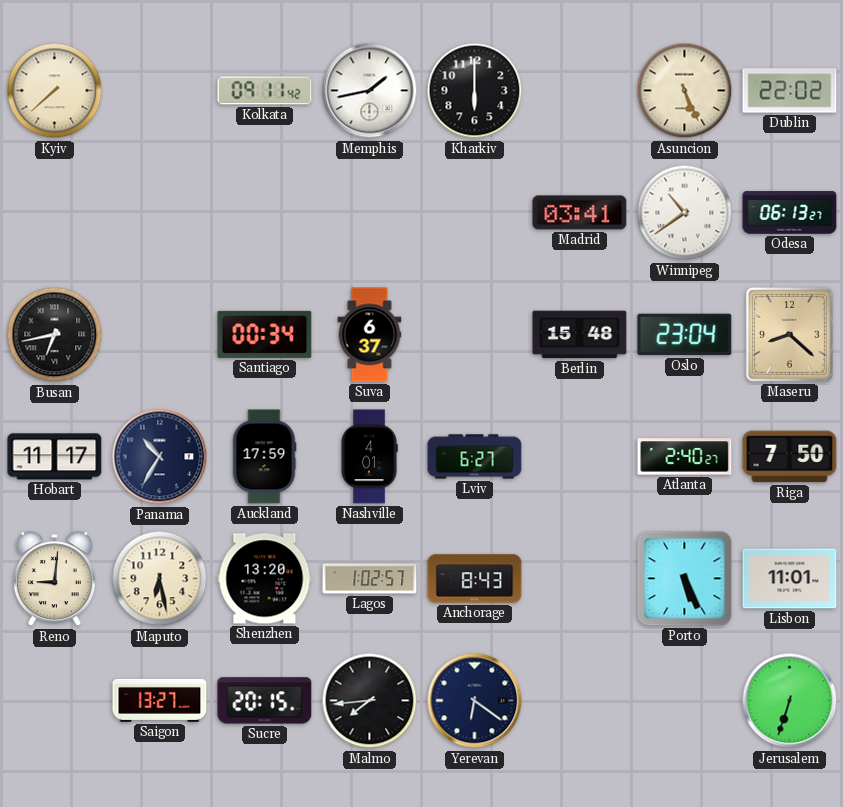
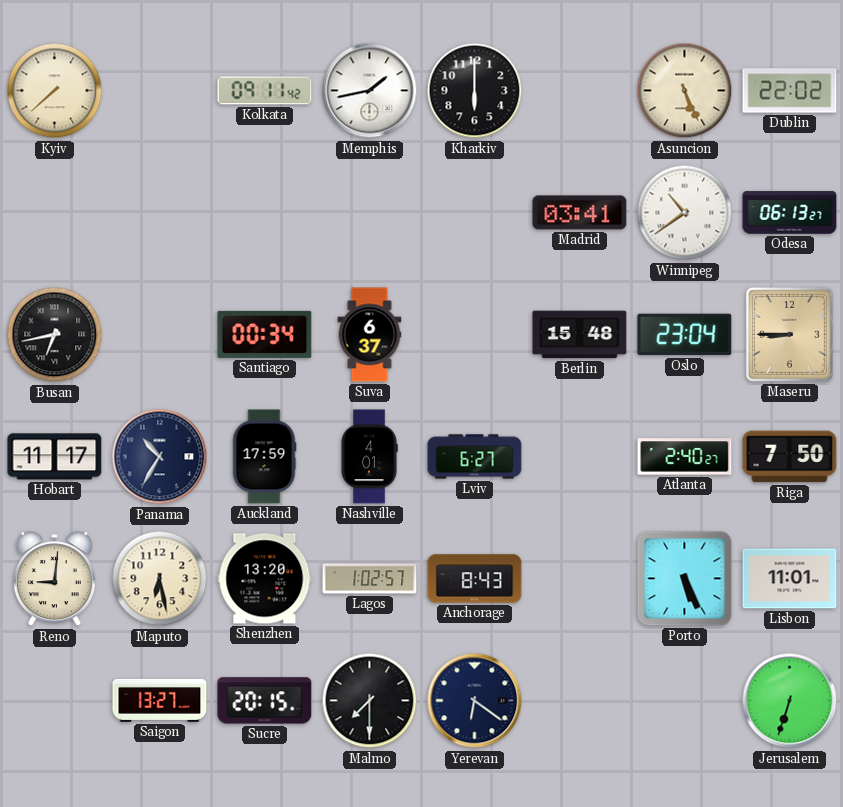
Maseru: 8:22 -> 8:45
Malmo: 7:44 -> 7:30
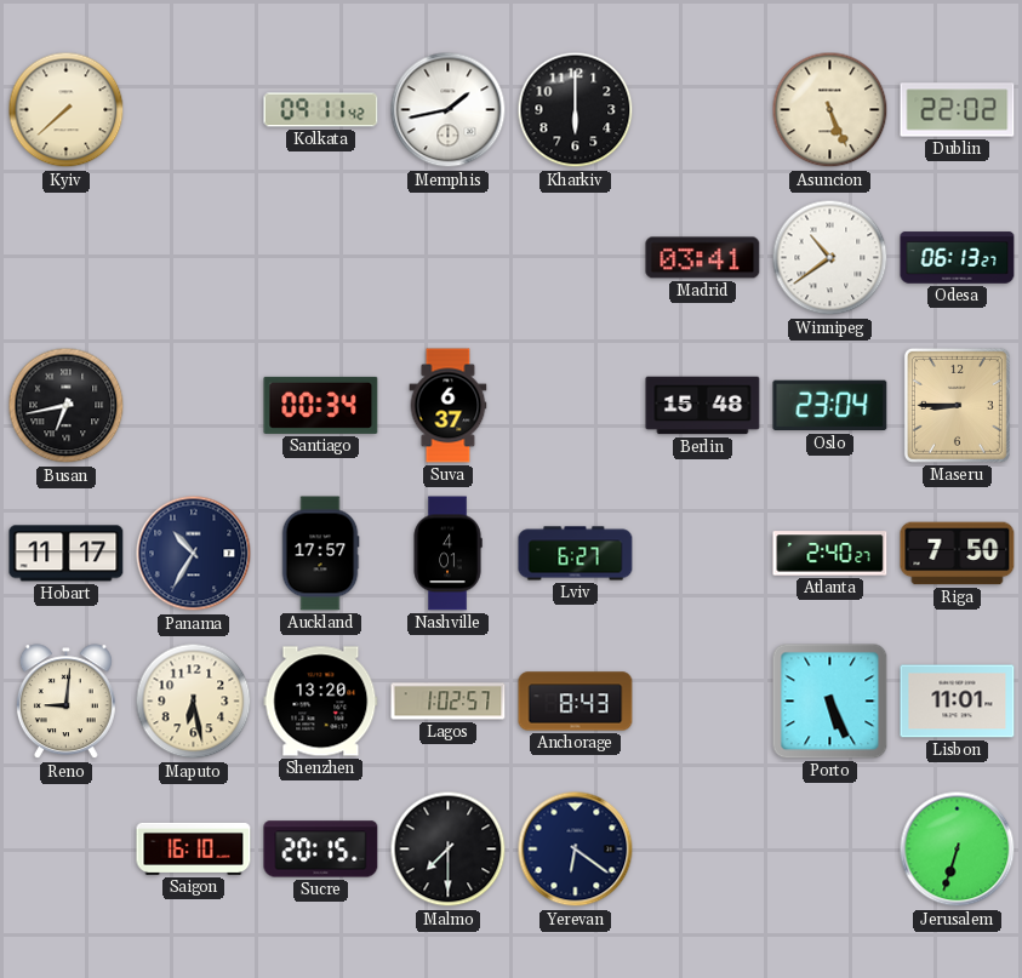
Auckland: 17:59 -> 17:57
Saigon: 13:27 -> 16:10
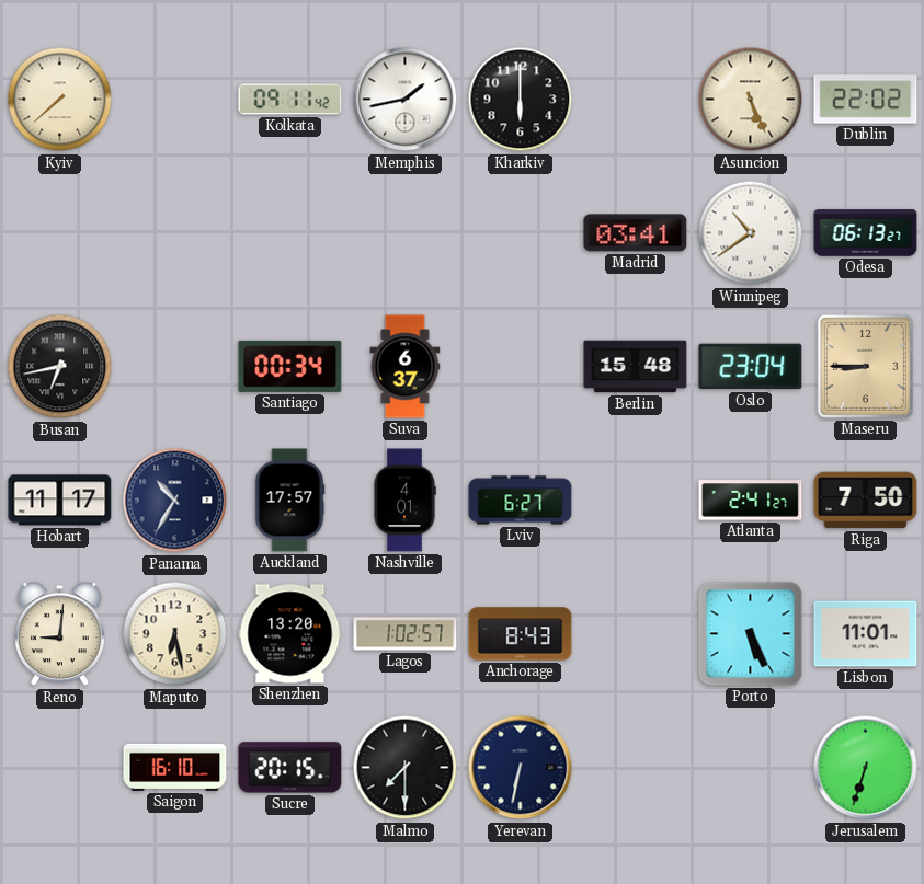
Atlanta: 2:40 -> 2:41
Yerevan: 6:21 -> 6:32
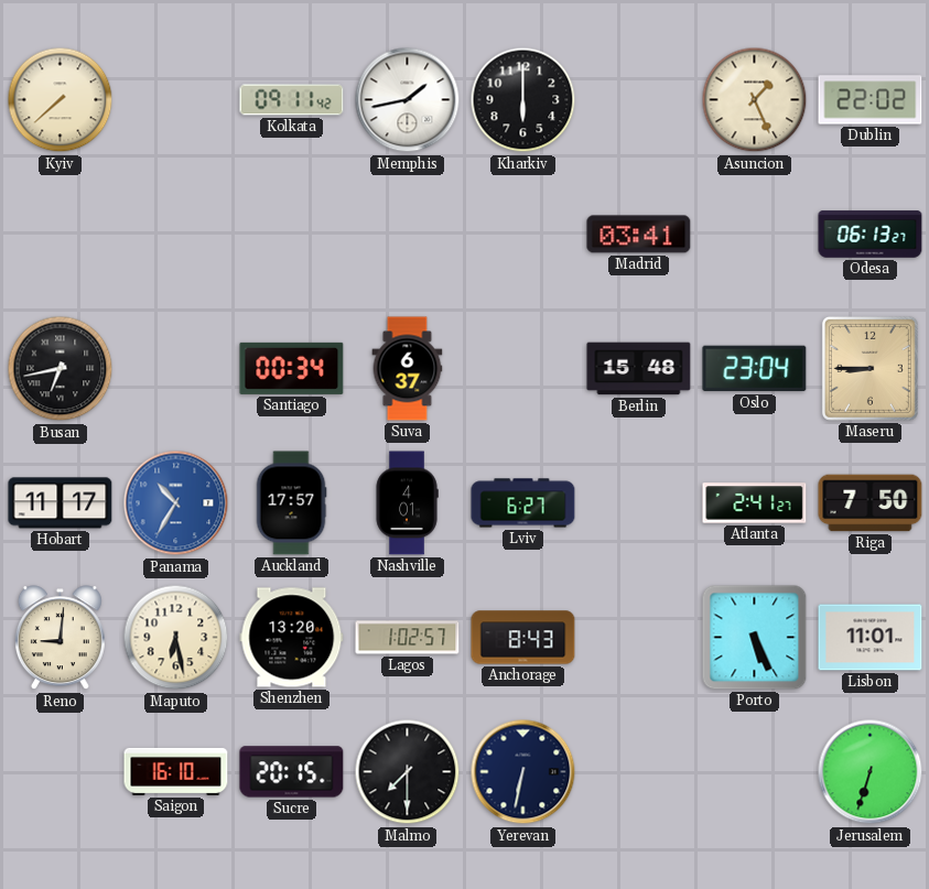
Asuncion: 5:26 -> 1:26
Winnipeg: 10:39 -> none
Panama dial: navy -> blue
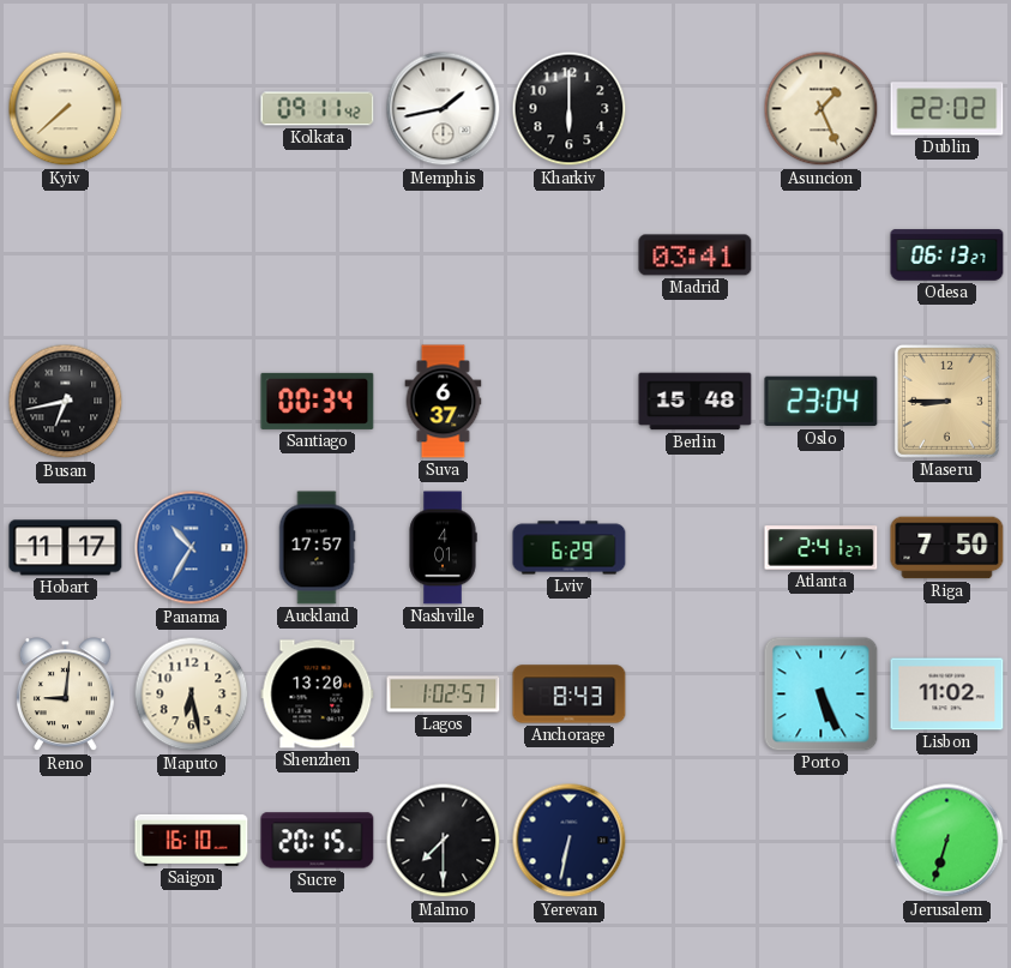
Lviv: 6:27 -> 6:29
Lisbon: 11:01 -> 11:02
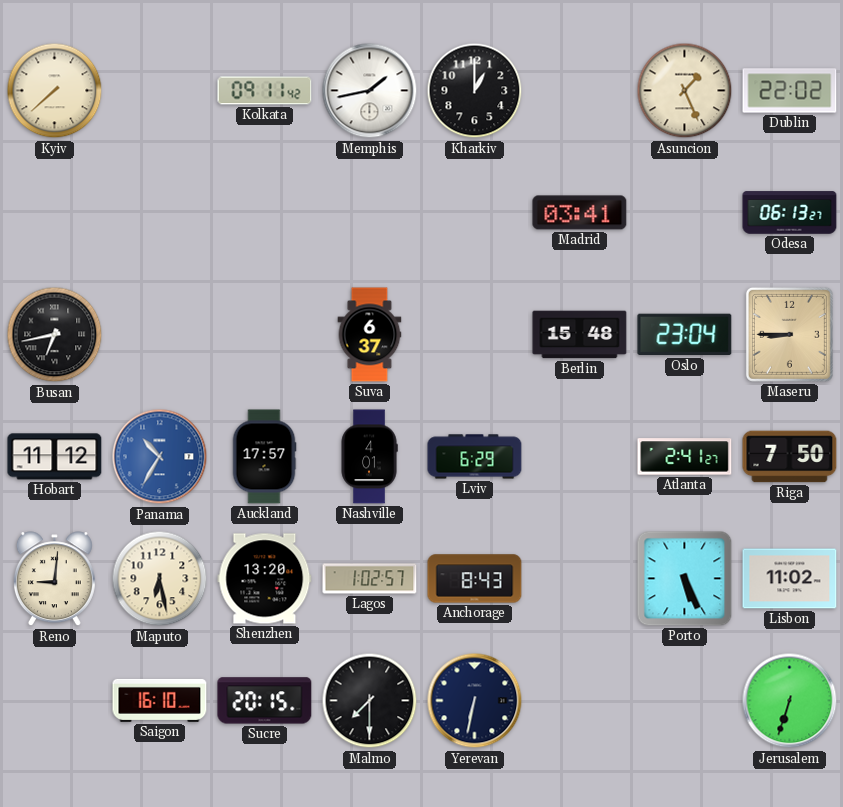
Kharkiv: 6:00 -> 1:00
Santiago: 00:34 -> none
Hobart: 11:17 -> 11:12
